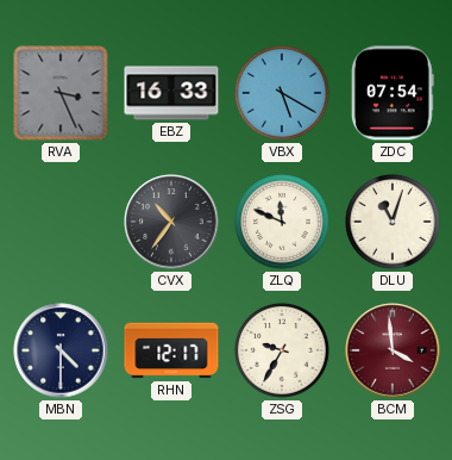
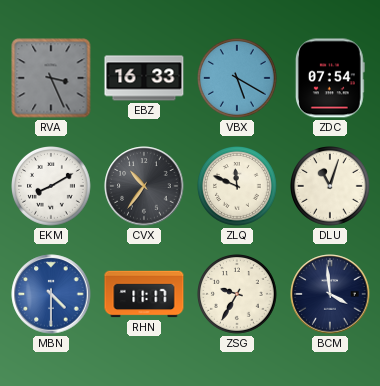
EKM: none -> 8:10
MBN dial: navy -> blue
RHN: 12:17 -> 11:17
BCM dial: burgundy -> navy
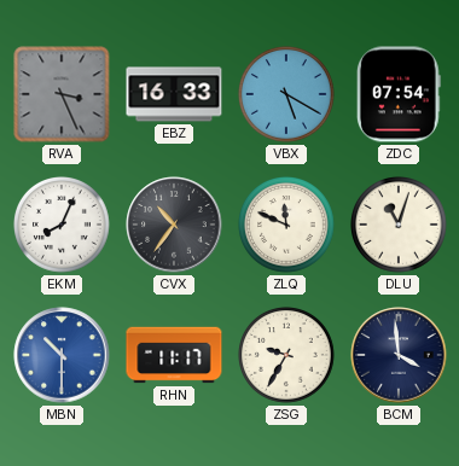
EKM: 8:10 -> 8:04
MBN: 4:30 -> 10:30
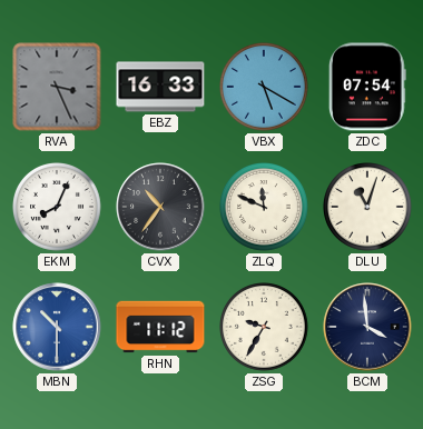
RHN: 11:17 -> 11:12
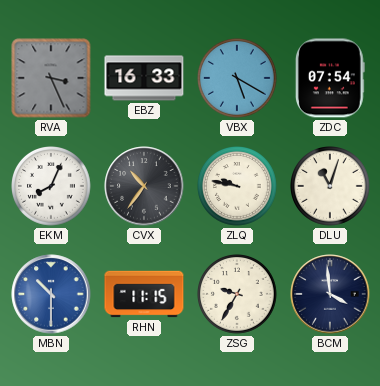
ZLQ: 11:49 -> 9:47
RHN: 11:12 -> 11:15
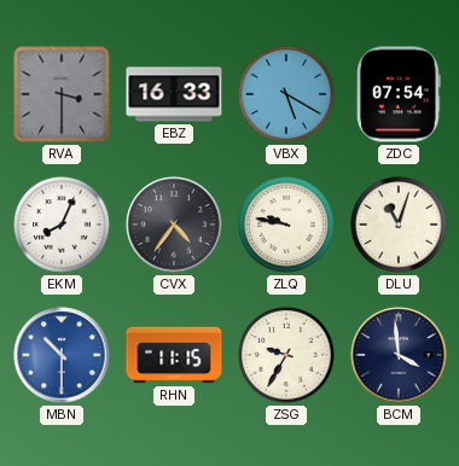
RVA: 3:26 -> 3:30
CVX: 10:36 -> 4:36
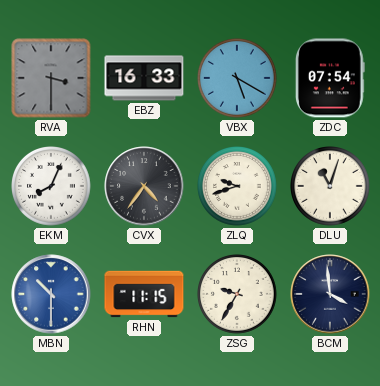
ZLQ: 9:47 -> 9:42
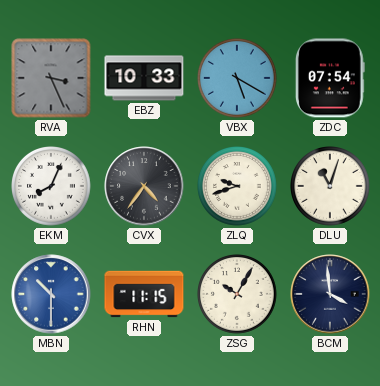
RVA: 3:30 -> 3:26
EBZ: 16:33 -> 10:33
ZSG: 9:35 -> 10:05
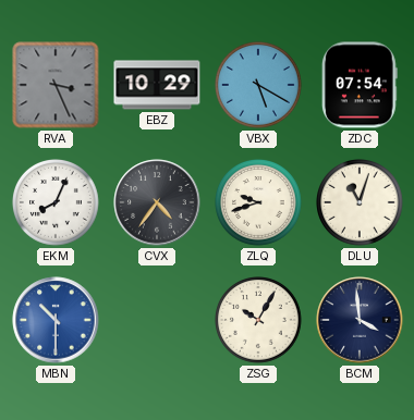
EBZ: 10:33 -> 10:29
RHN: 11:15 -> none
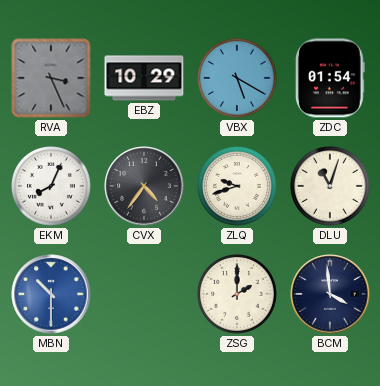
ZDC: 07:54 -> 01:54
ZSG: 10:05 -> 2:00
